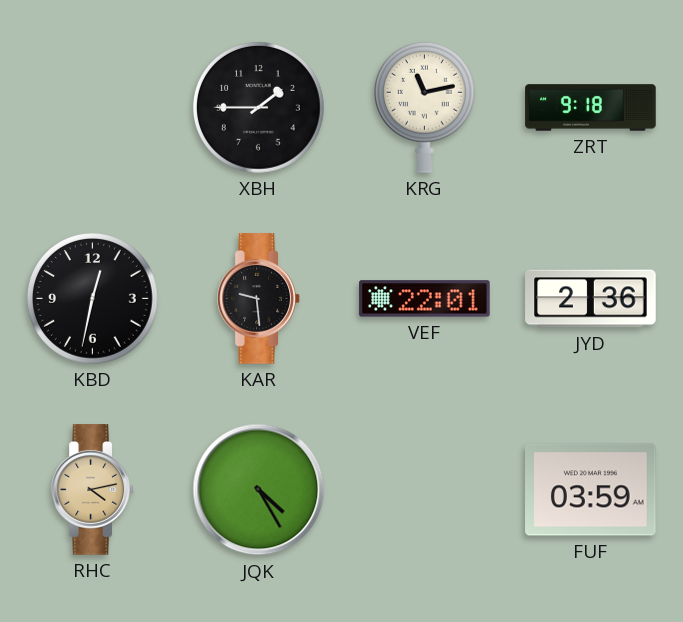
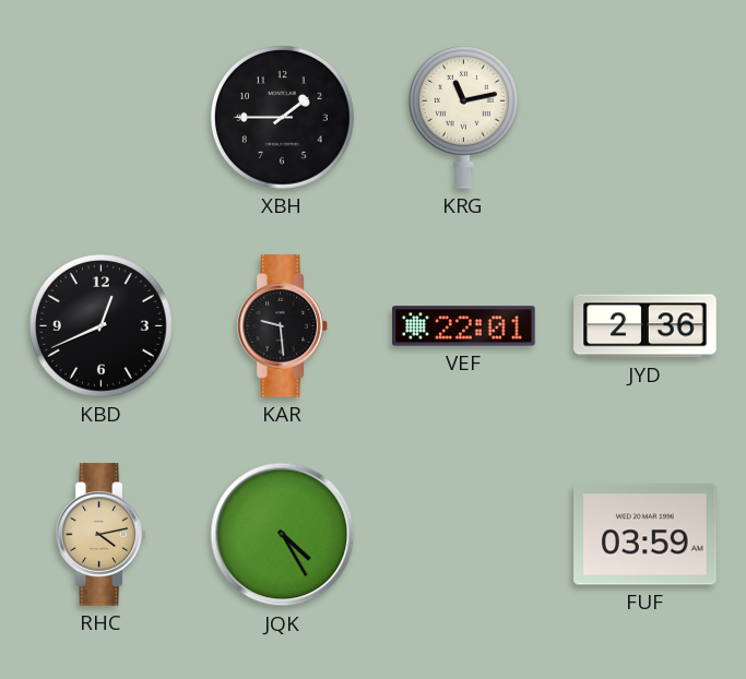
ZRT: 9:18 -> none
KBD: 12:32 -> 12:41
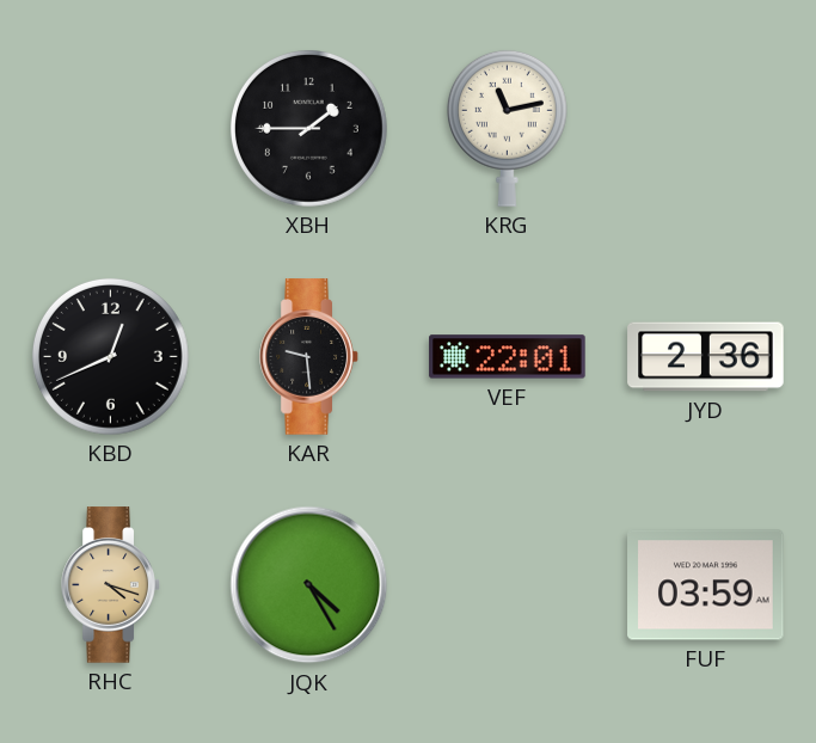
RHC: 4:13 -> 4:18
